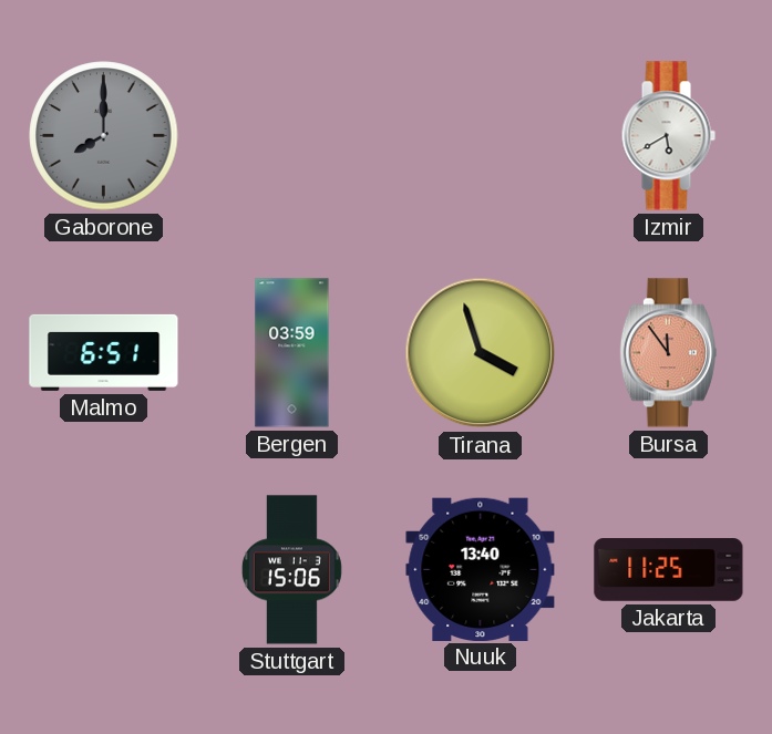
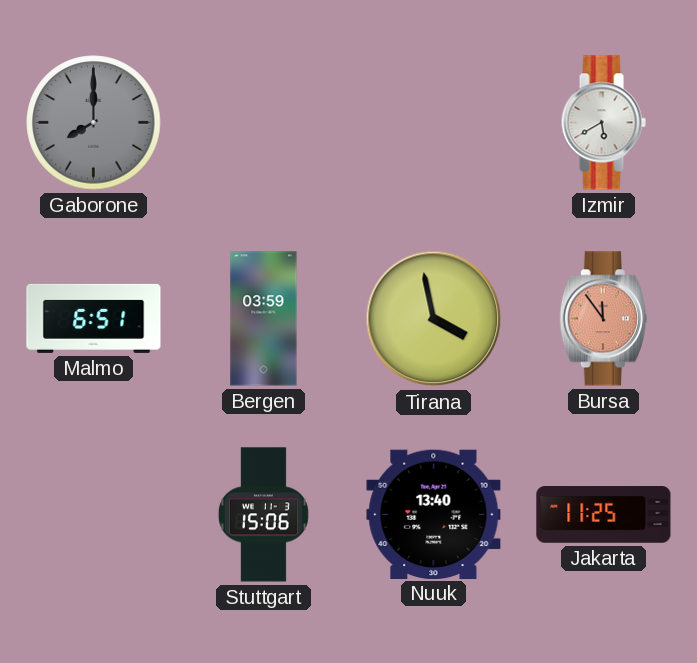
Tirana: 3:57 -> 3:58
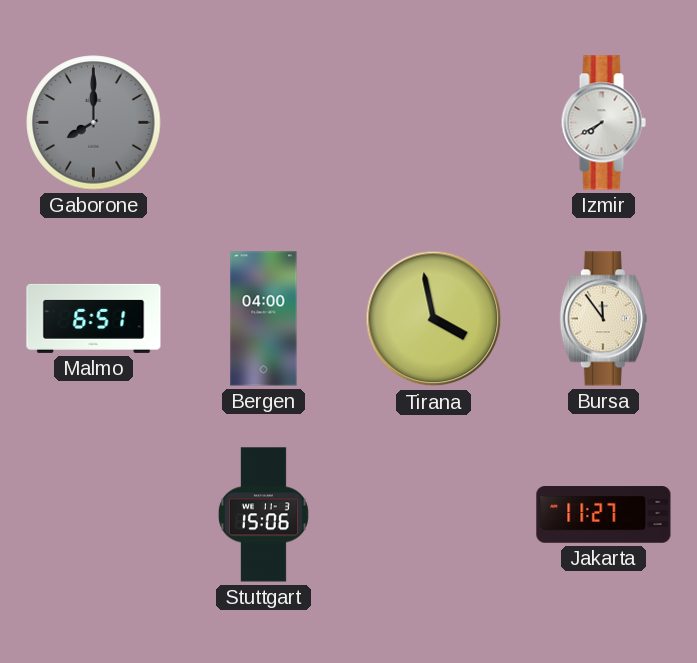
Izmir: 5:40 -> 7:40
Bergen: 03:59 -> 04:00
Bursa dial: salmon -> cream
Nuuk: 13:40 -> none
Jakarta: 11:25 -> 11:27
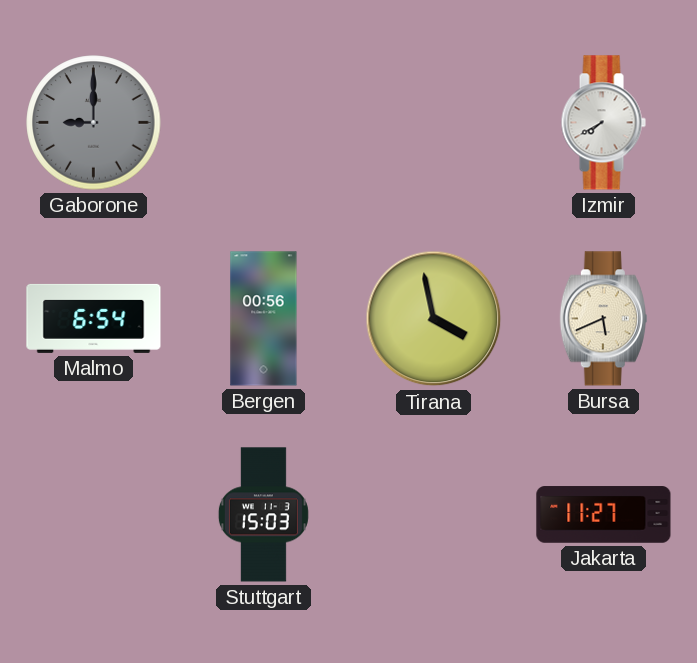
Gaborone: 8:00 -> 9:00
Malmo: 6:51 -> 6:54
Bergen: 04:00 -> 00:56
Bursa: 11:54 -> 5:41
Stuttgart: 15:06 -> 15:03
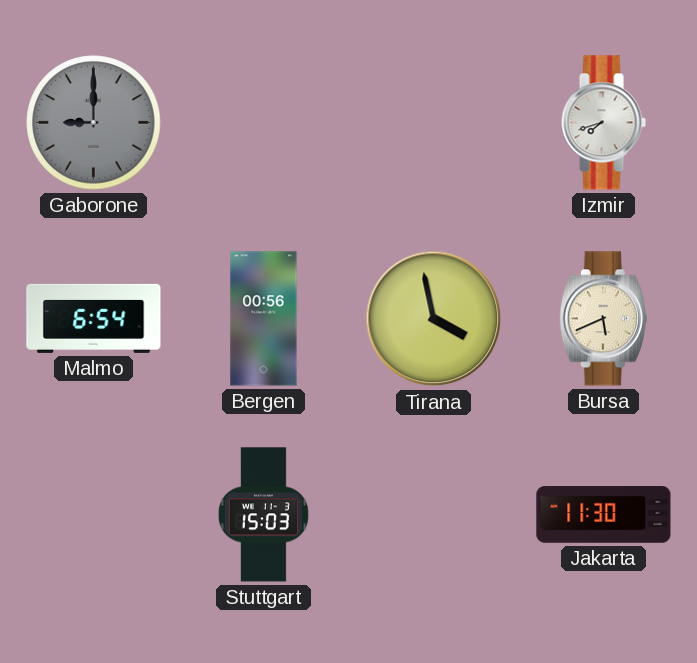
Izmir: 7:40 -> 7:42
Jakarta: 11:27 -> 11:30
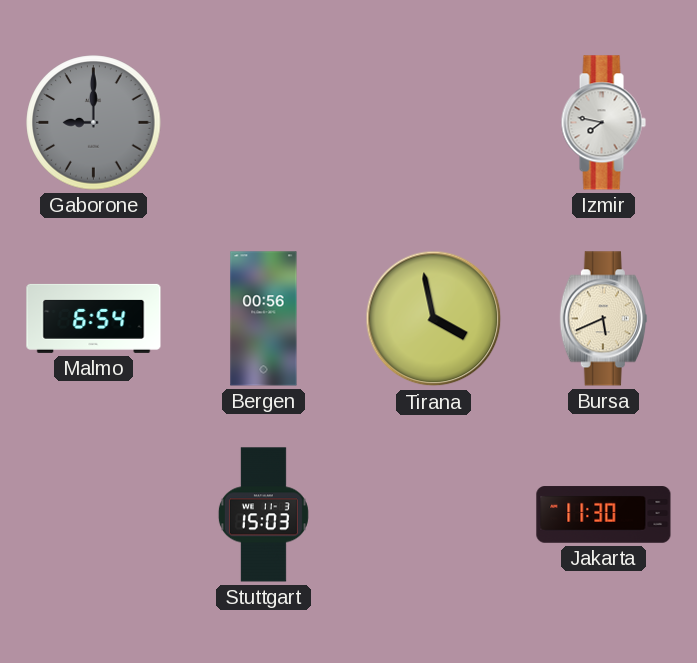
Izmir: 7:42 -> 7:47
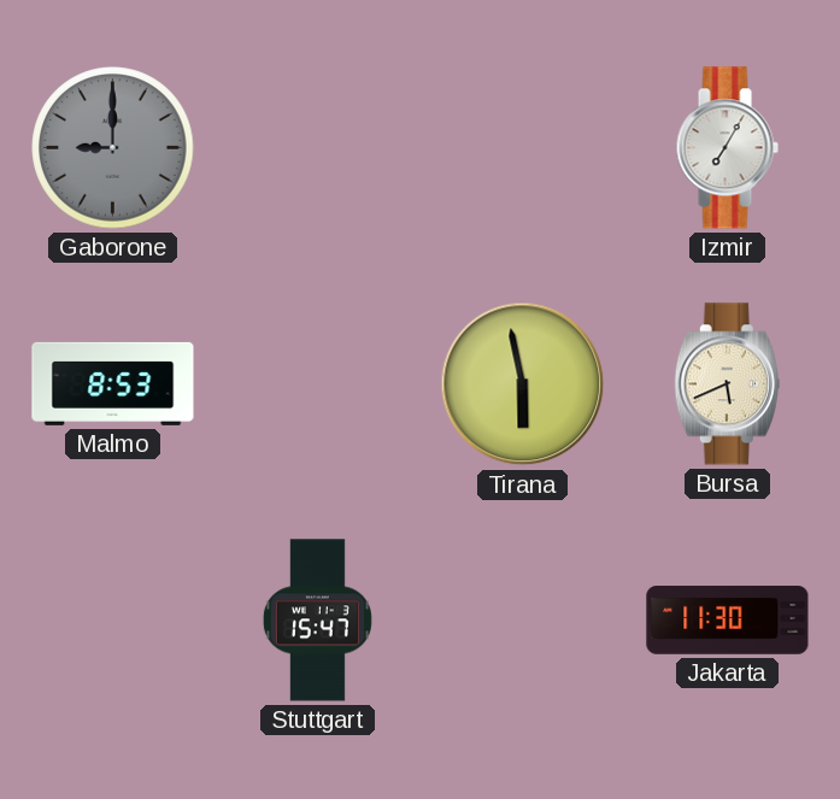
Izmir: 7:47 -> 7:05
Malmo: 6:54 -> 8:53
Bergen: 00:56 -> none
Tirana: 3:58 -> 5:58
Stuttgart: 15:03 -> 15:47
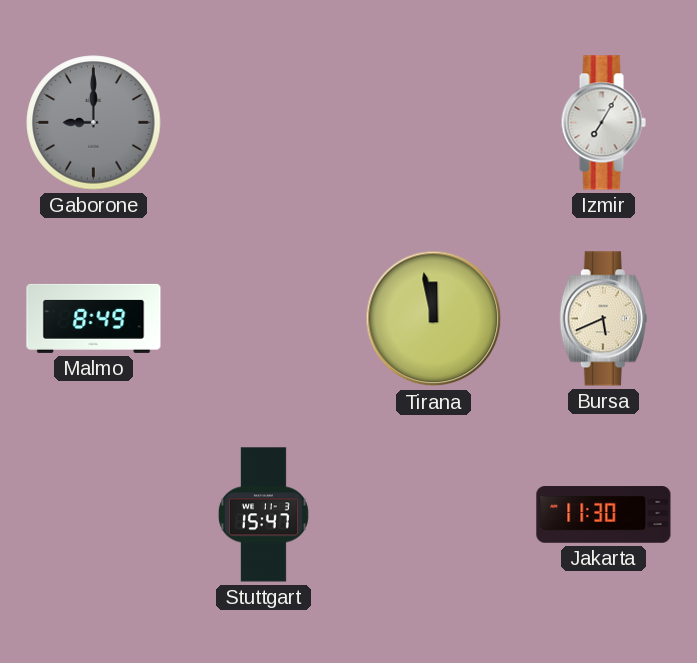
Malmo: 8:53 -> 8:49
Tirana: 5:58 -> 11:58
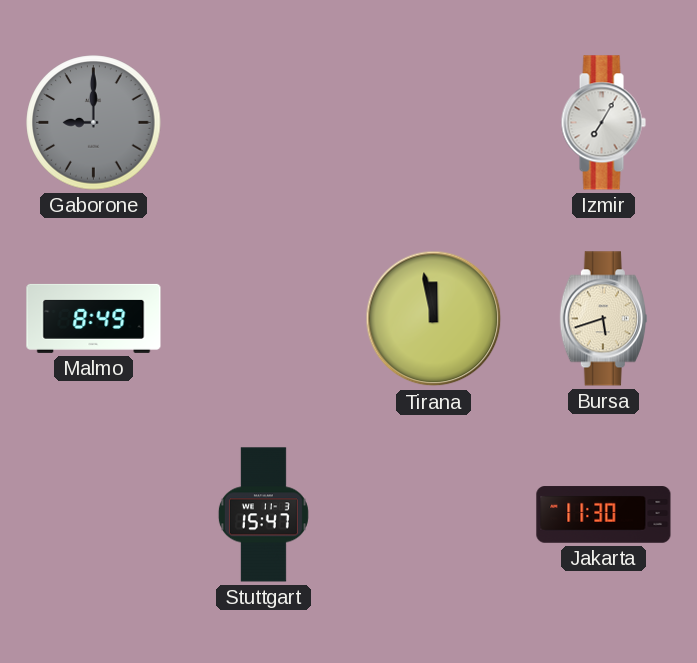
Bursa: 5:41 -> 5:42
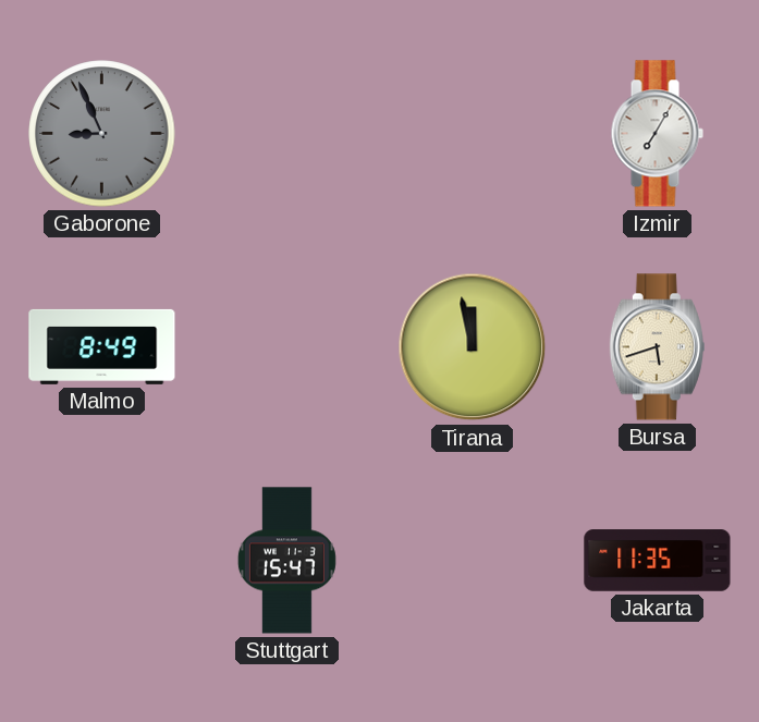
Gaborone: 9:00 -> 8:56
Jakarta: 11:30 -> 11:35
